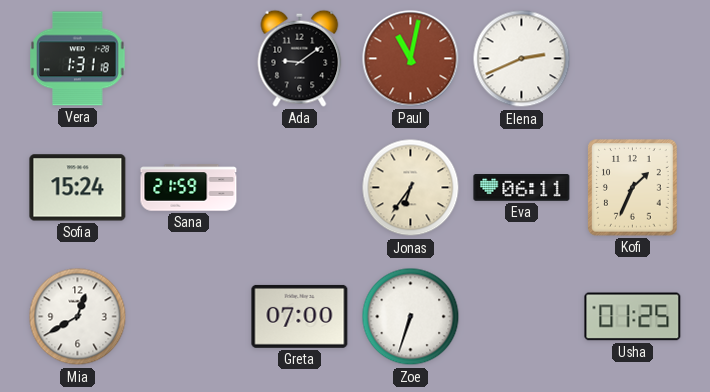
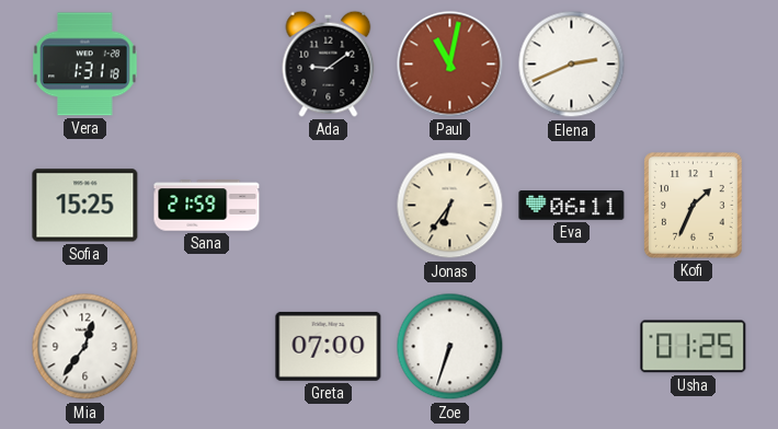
Sofia: 15:24 -> 15:25
Mia: 12:40 -> 12:36
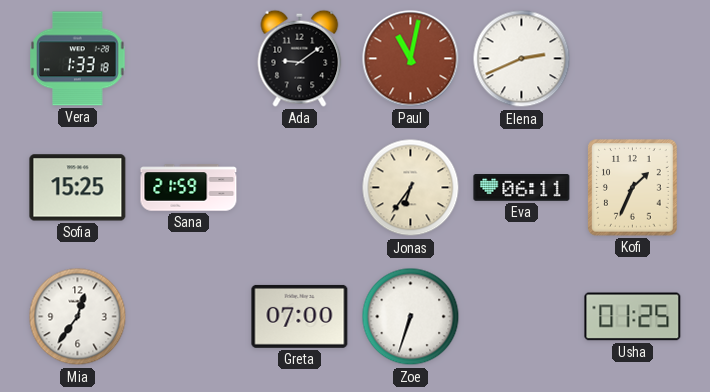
Vera: 1:31 -> 1:33
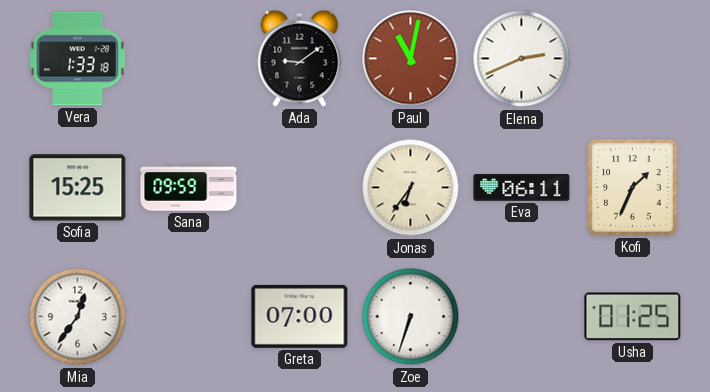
Sana: 21:59 -> 09:59
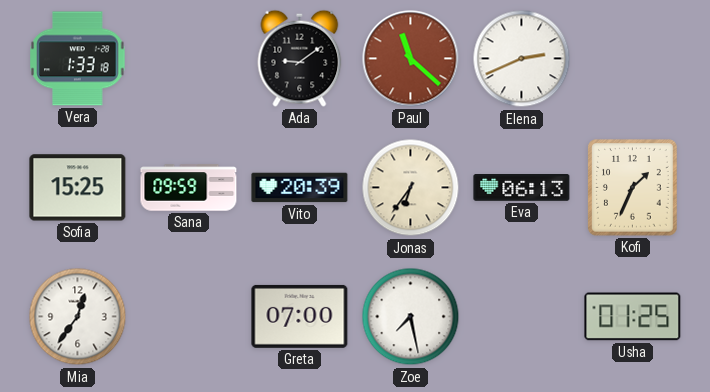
Paul: 11:02 -> 11:22
Vito: none -> 20:39
Eva: 06:11 -> 06:13
Zoe: 6:33 -> 7:28
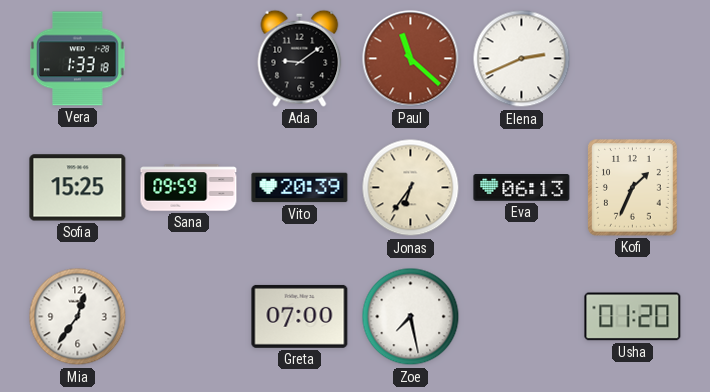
Usha: 01:25 -> 01:20
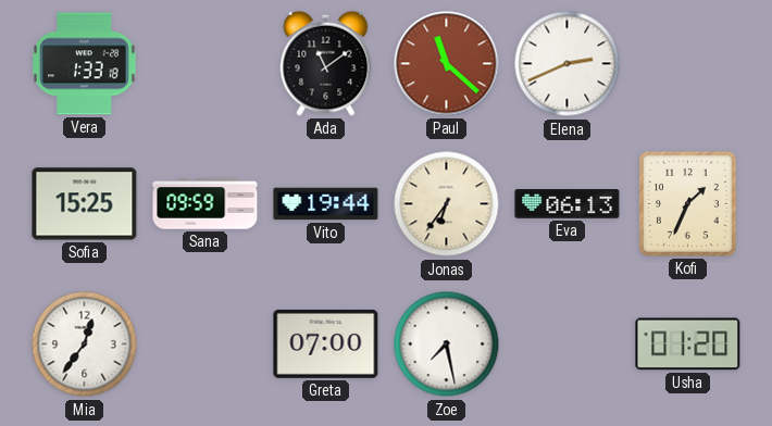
Ada: 9:09 -> 11:09
Vito: 20:39 -> 19:44
